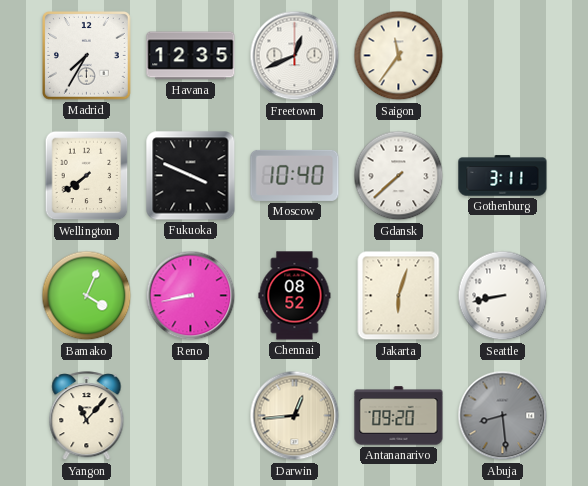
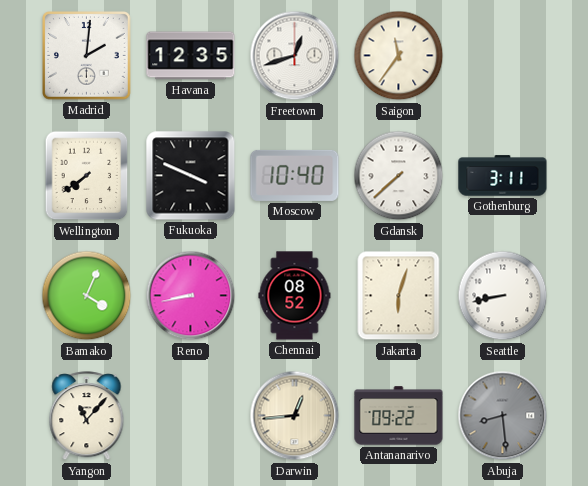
Madrid: 7:35 -> 2:01
Freetown: 12:41 -> 12:42
Antananarivo: 09:20 -> 09:22
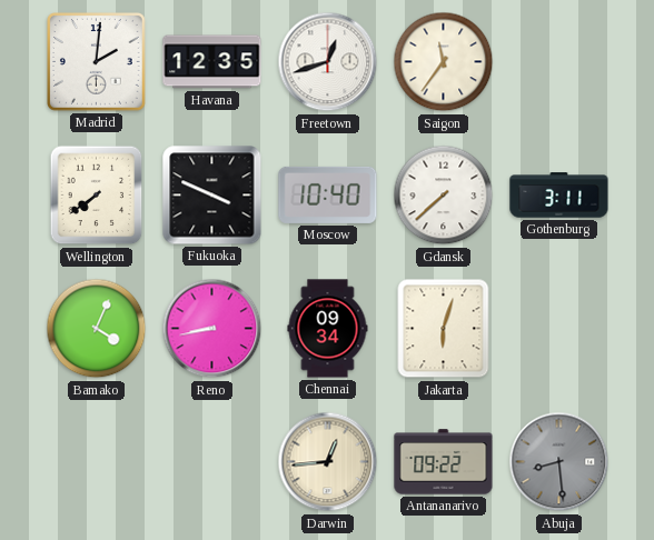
Chennai: 08:52 -> 09:34
Seattle: 8:43 -> none
Yangon: 11:07 -> none
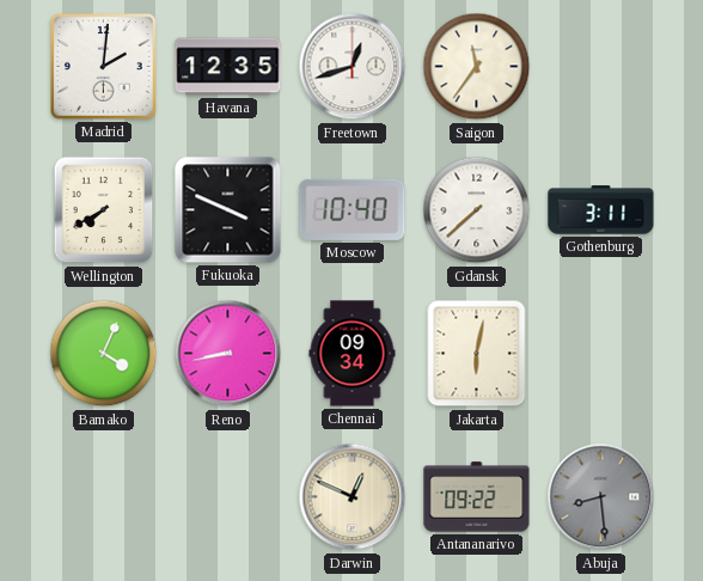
Wellington: 7:39 -> 7:40
Jakarta: 6:03 -> 6:02
Darwin: 12:44 -> 12:49
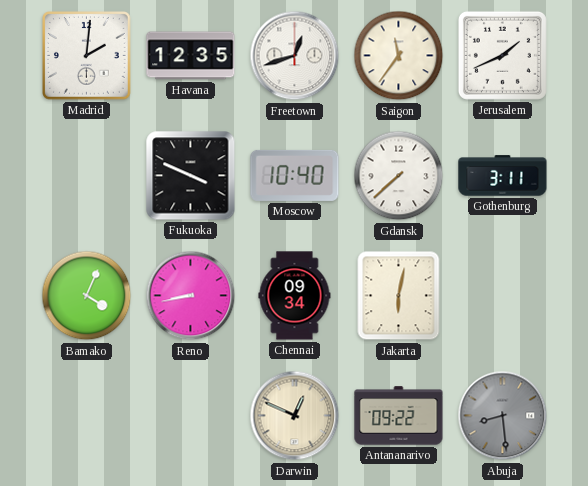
Jerusalem: none -> 1:41
Wellington: 7:40 -> none
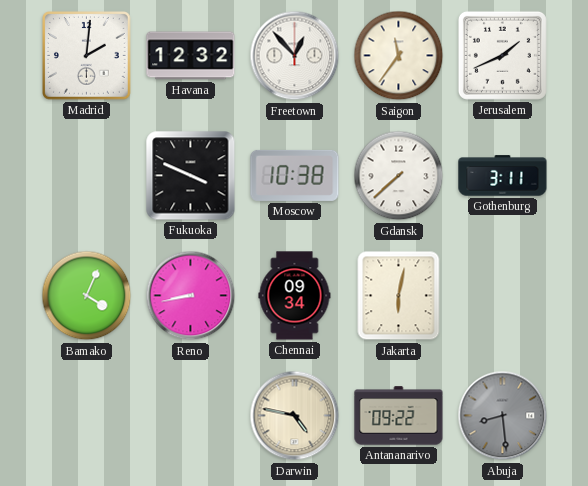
Havana: 12:35 -> 12:32
Freetown: 12:42 -> 12:53
Moscow: 10:40 -> 10:38
Darwin: 12:49 -> 4:47
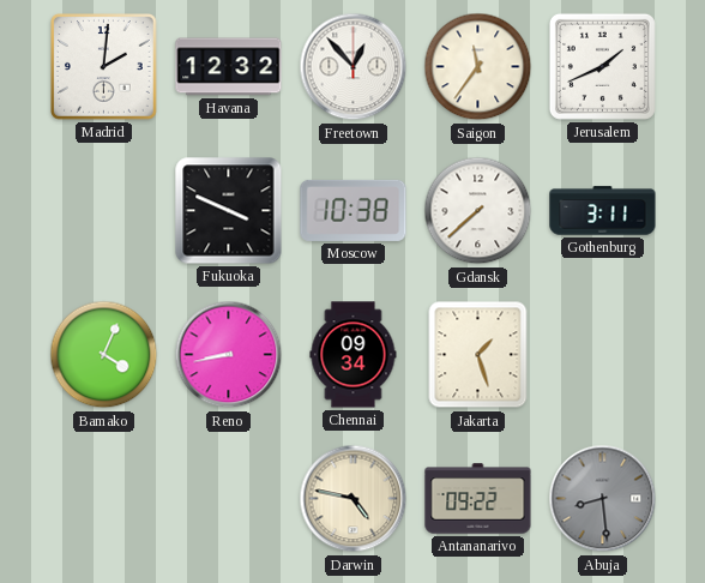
Jakarta: 6:02 -> 1:27
